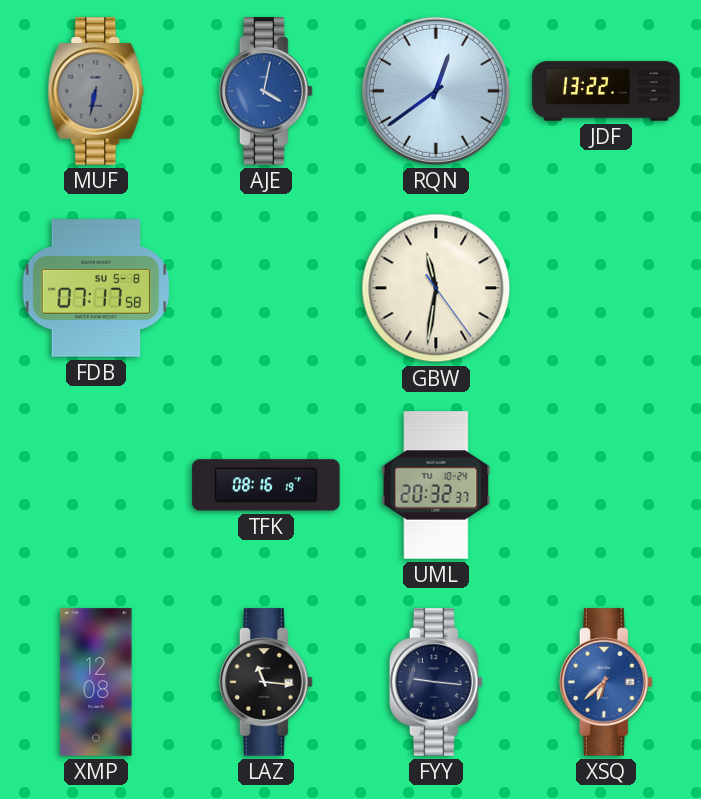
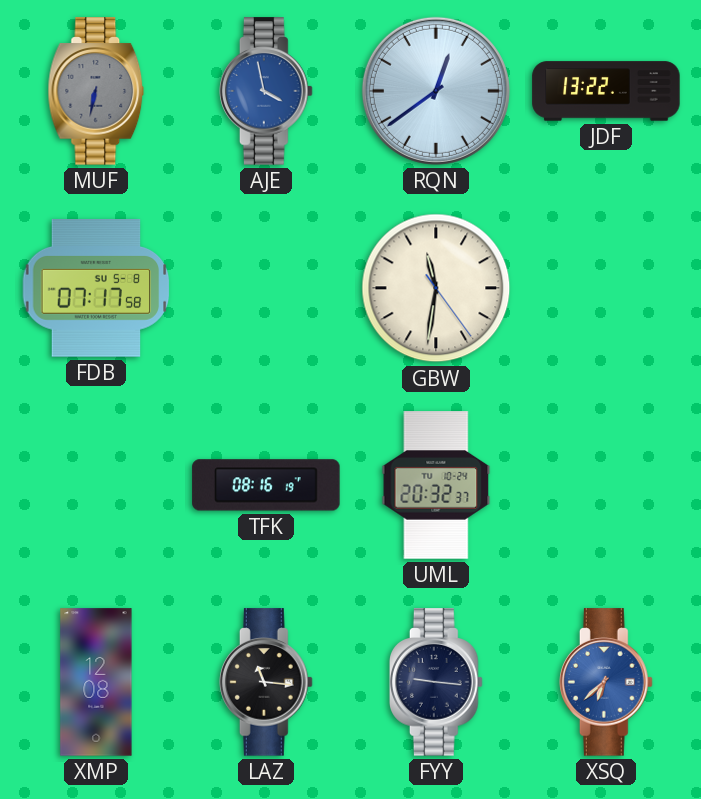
AJE: 4:02 -> 3:58
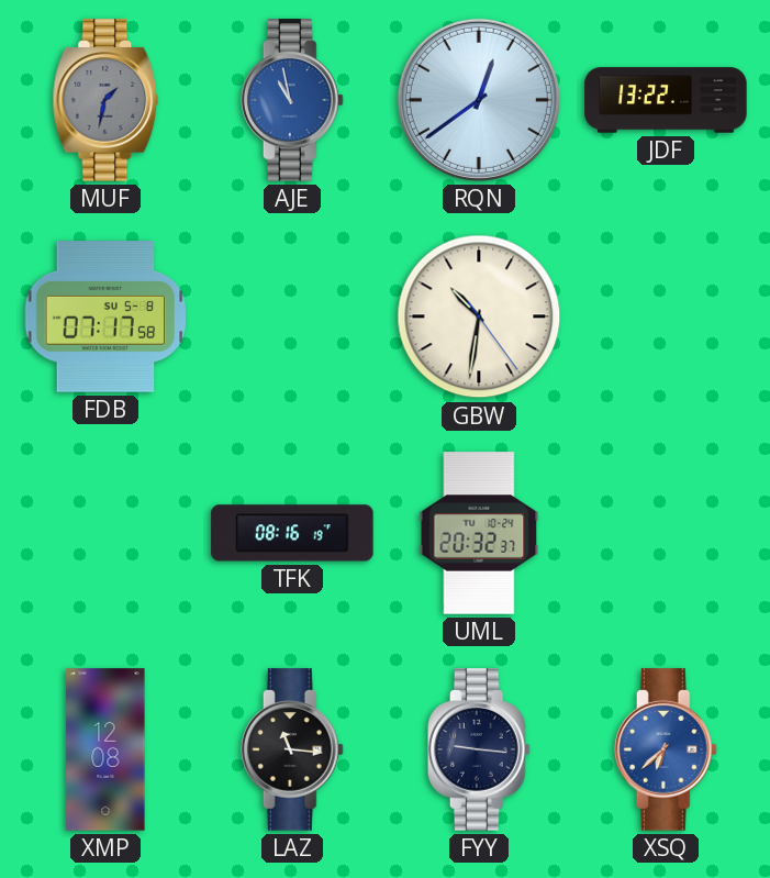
MUF: 6:32 -> 1:32
AJE: 3:58 -> 10:58
GBW: 11:31 -> 10:31
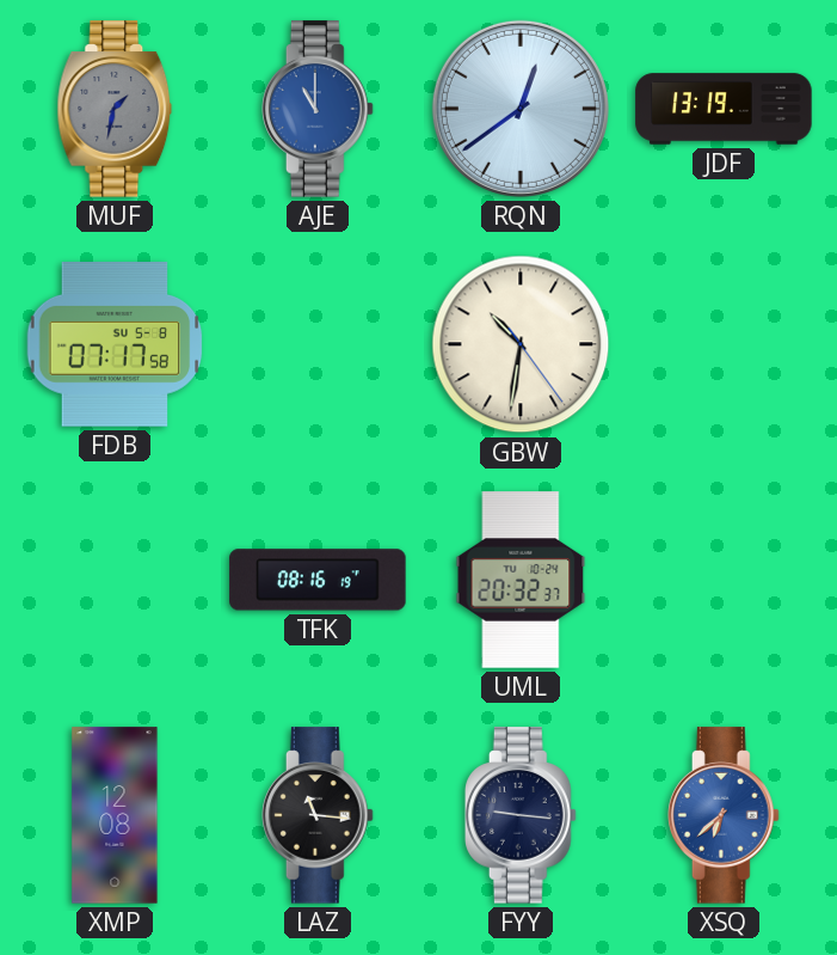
AJE: 10:58 -> 11:00
JDF: 13:22 -> 13:19
